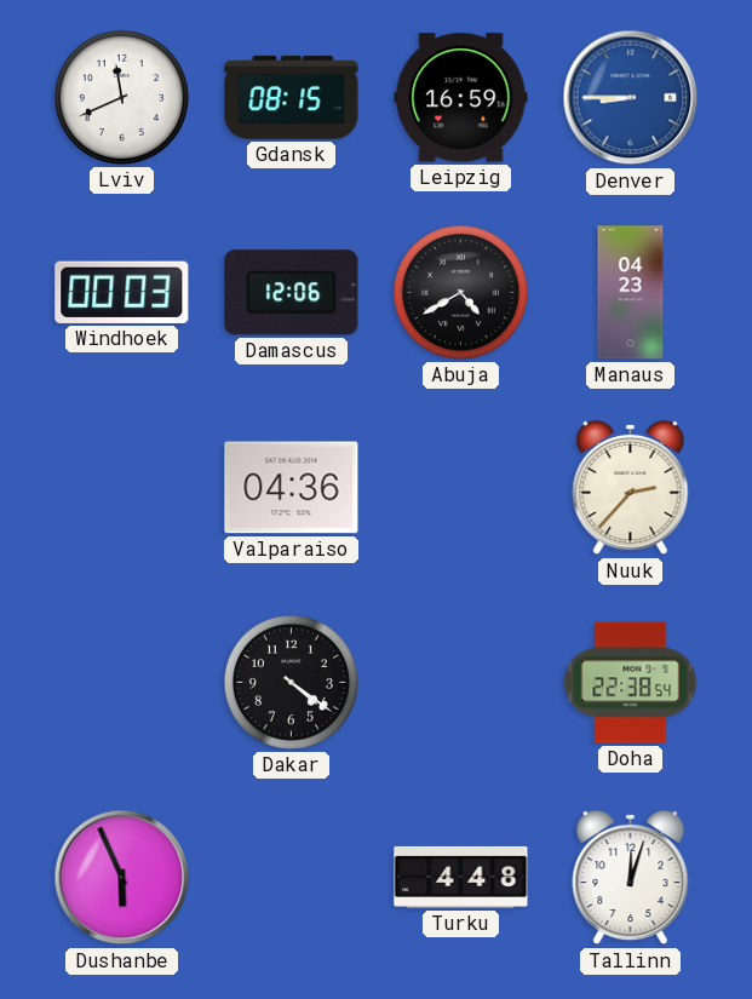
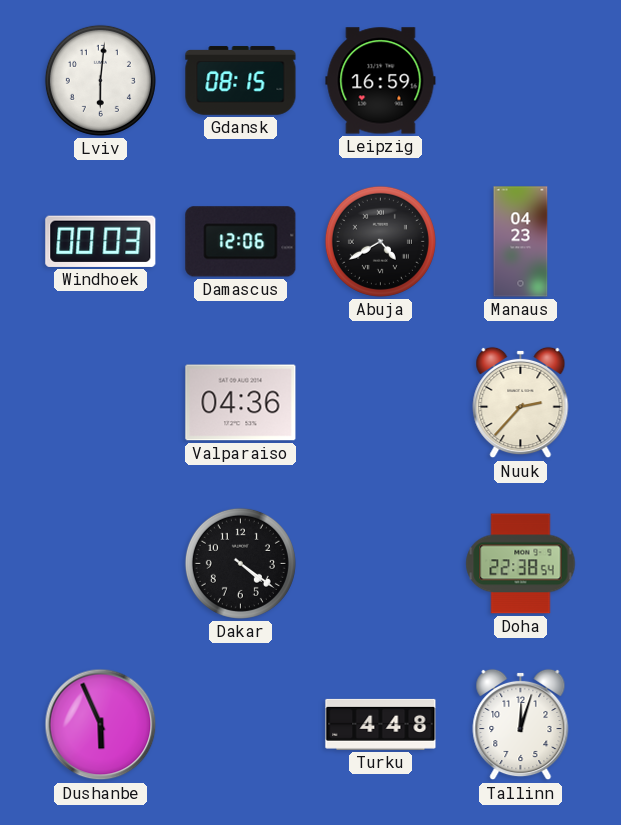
Lviv: 11:41 -> 6:01
Denver: 8:45 -> none
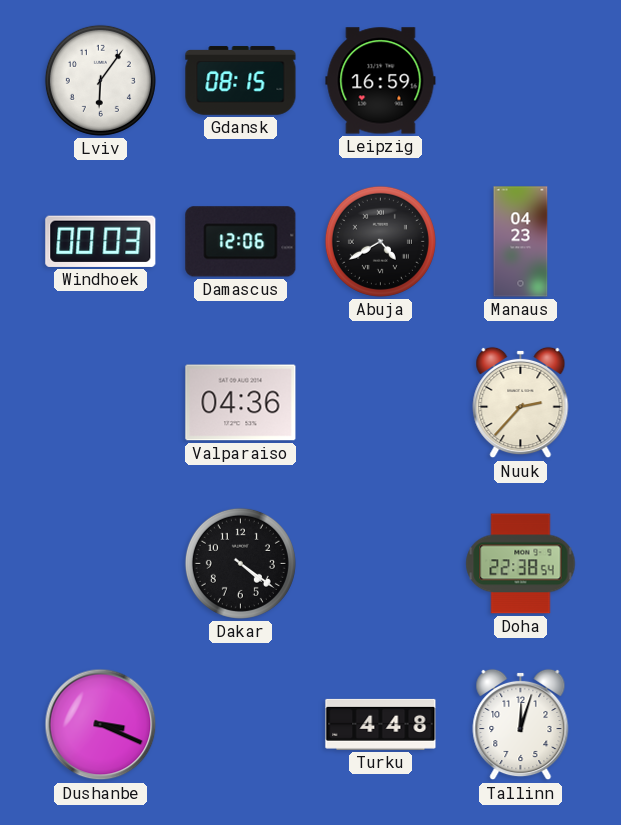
Lviv: 6:01 -> 6:06
Dushanbe: 5:56 -> 3:19
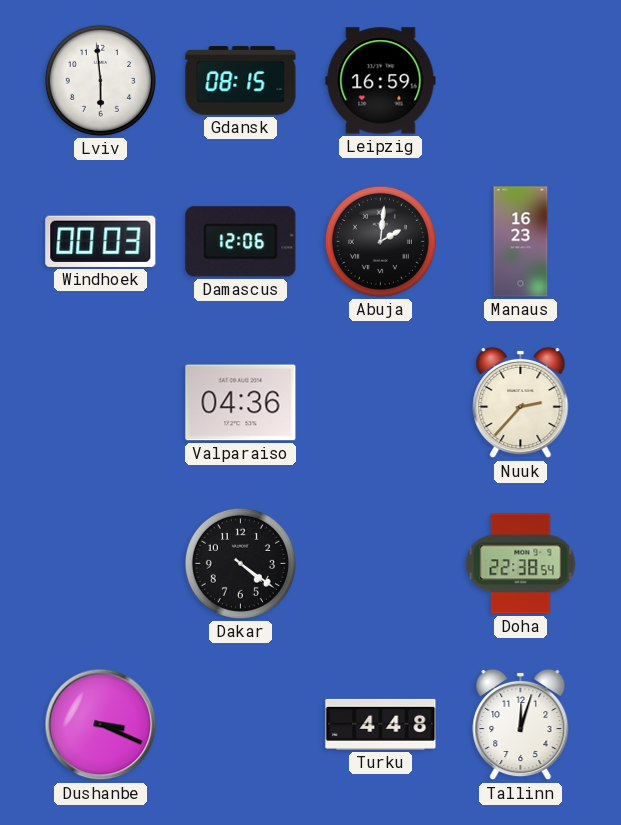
Lviv: 6:06 -> 5:59
Abuja: 4:40 -> 2:01
Manaus: 04:23 -> 16:23
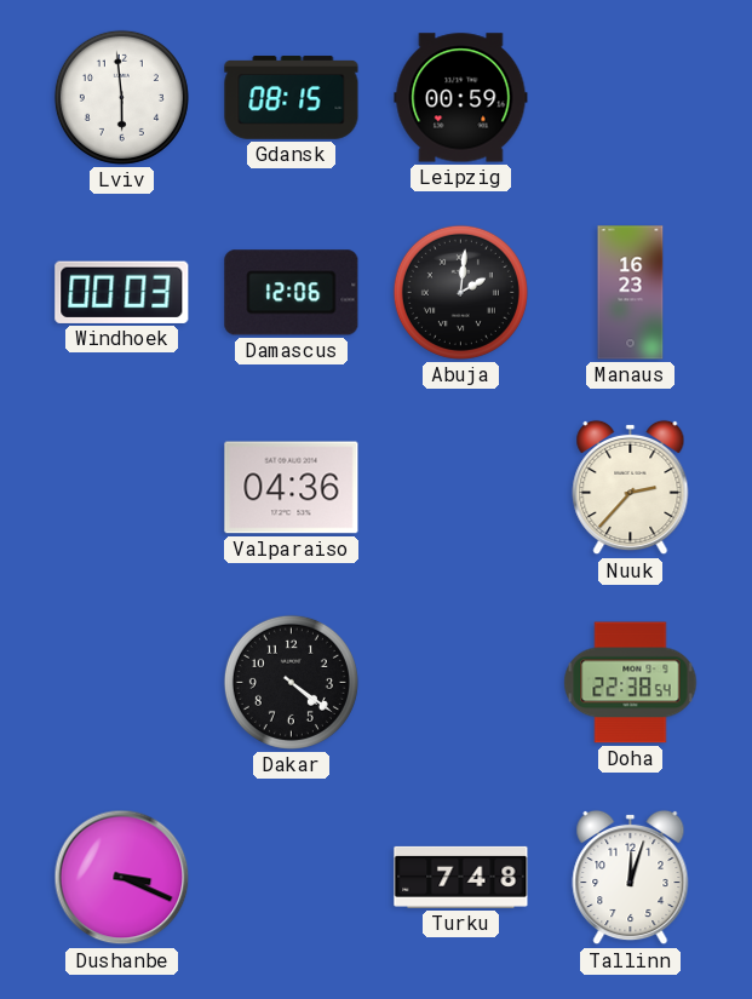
Leipzig: 16:59 -> 00:59
Turku: 4:48 -> 7:48
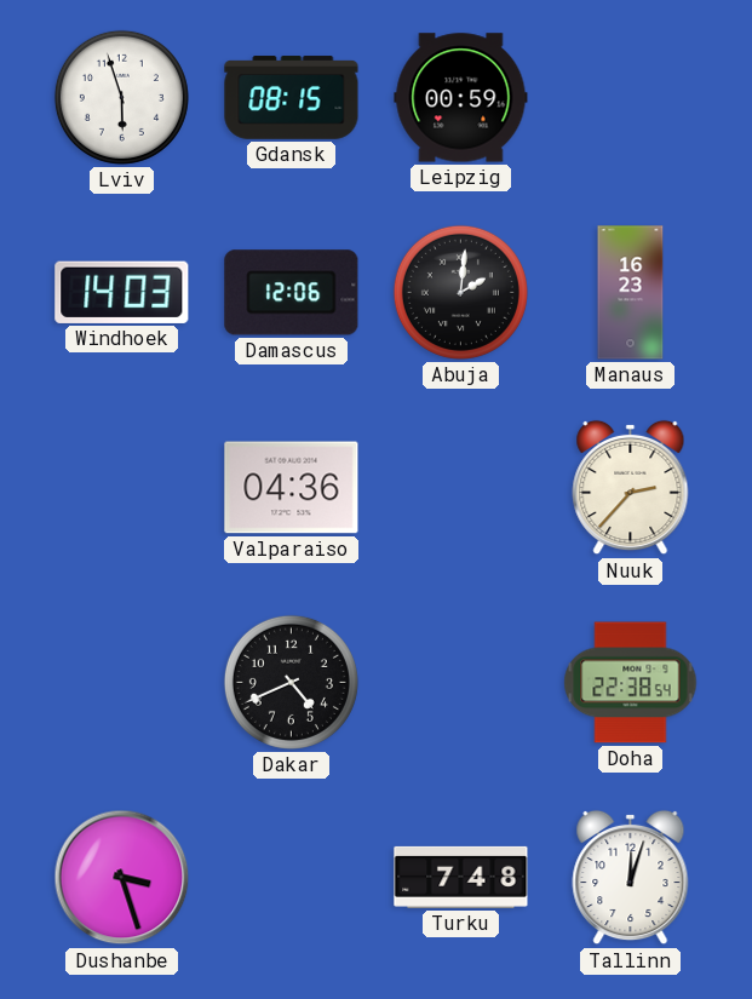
Lviv: 5:59 -> 5:57
Windhoek: 00:03 -> 14:03
Dakar: 4:21 -> 4:41
Dushanbe: 3:19 -> 3:27
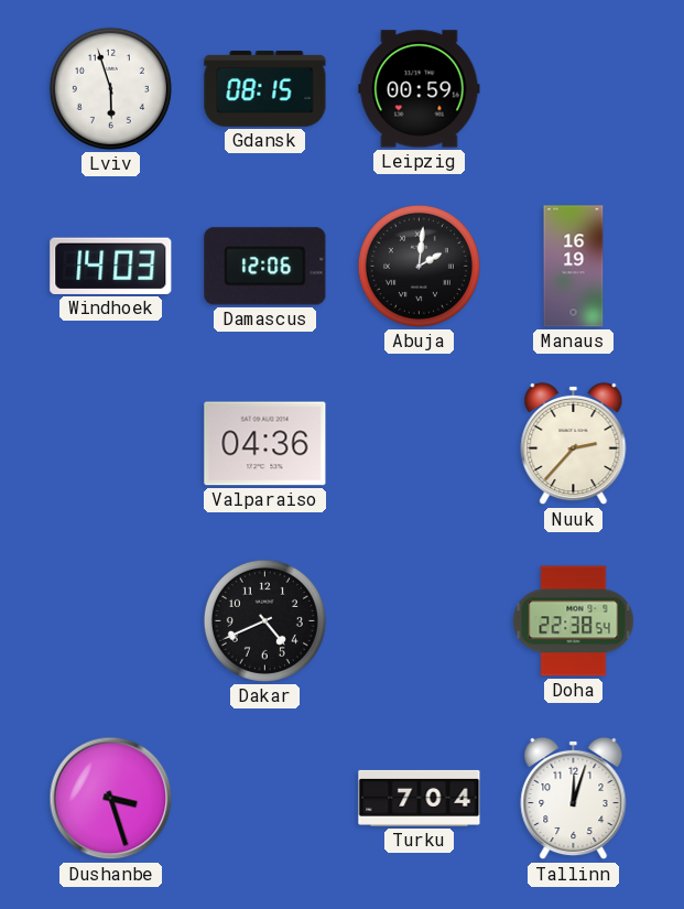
Manaus: 16:23 -> 16:19
Turku: 7:48 -> 7:04
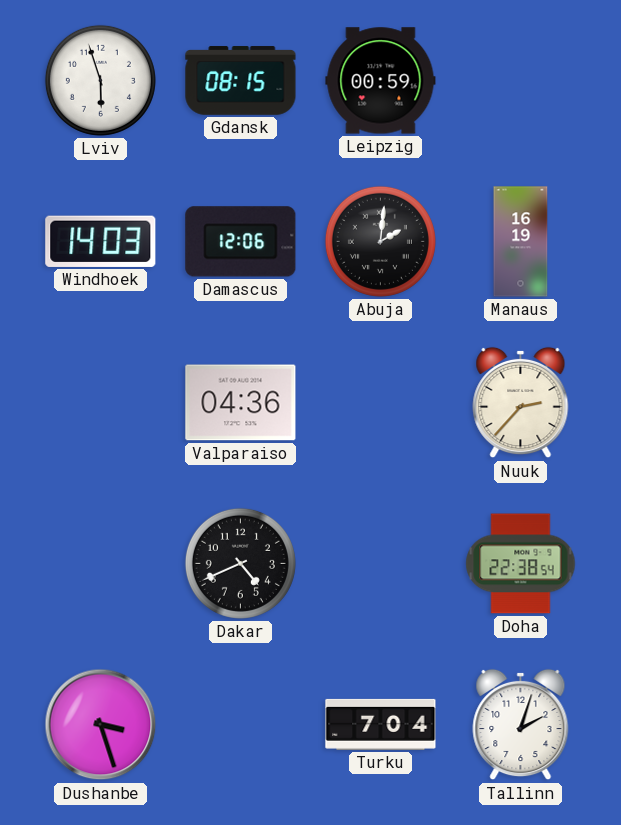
Tallinn: 12:03 -> 2:03
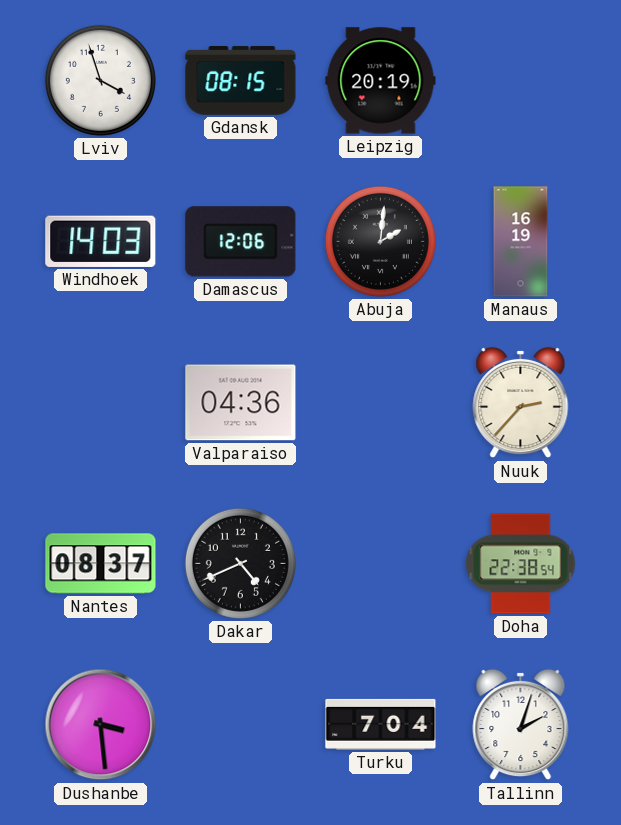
Lviv: 5:57 -> 3:57
Leipzig: 00:59 -> 20:19
Nantes: none -> 08:37
Dushanbe: 3:27 -> 3:29
